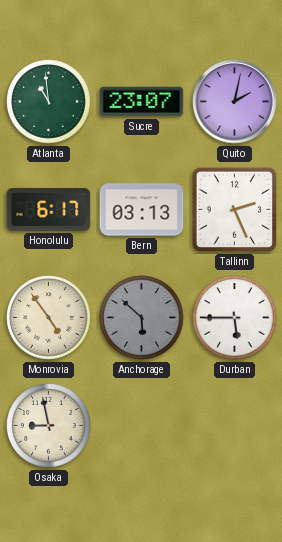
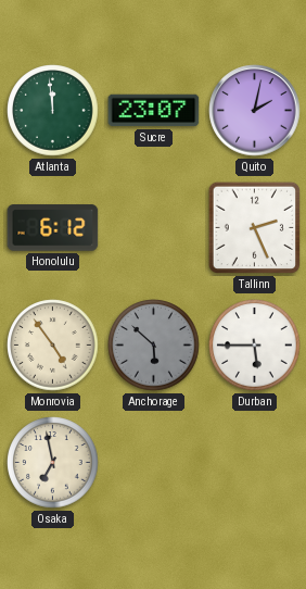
Atlanta: 10:59 -> 11:59
Honolulu: 6:17 -> 6:12
Bern: 03:13 -> none
Osaka: 8:58 -> 6:58
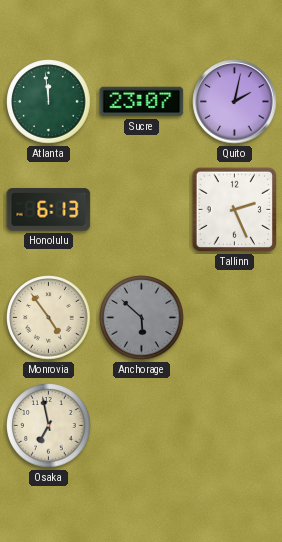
Honolulu: 6:12 -> 6:13
Durban: 5:45 -> none
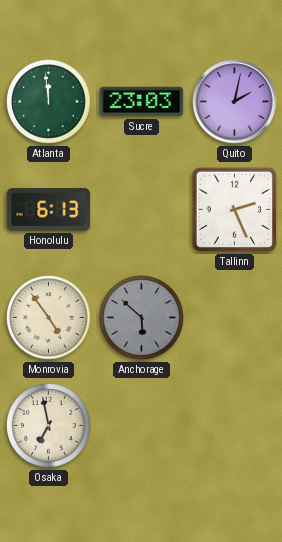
Sucre: 23:07 -> 23:03
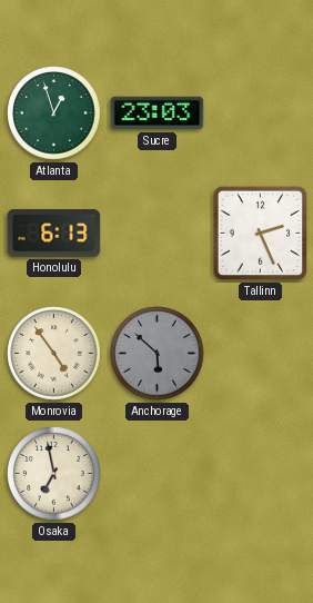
Atlanta: 11:59 -> 12:57
Quito: 2:02 -> none
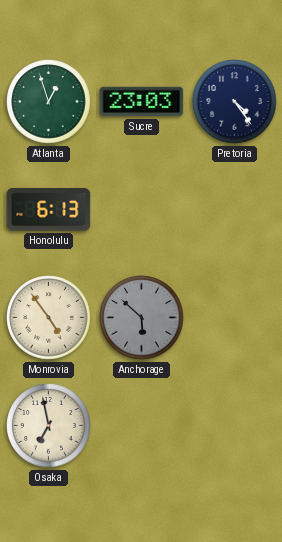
Pretoria: none -> 4:24
Tallinn: 2:26 -> none
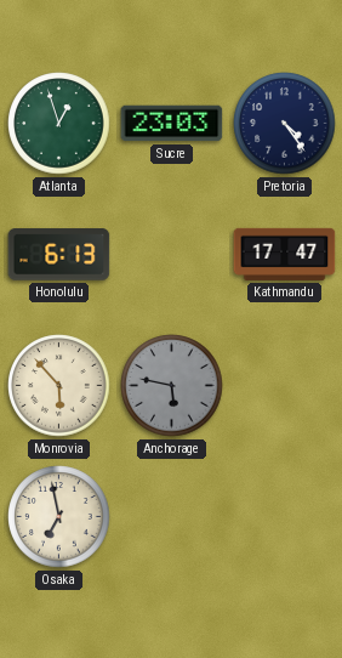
Kathmandu: none -> 17:47
Monrovia: 4:54 -> 5:53
Anchorage: 5:52 -> 5:47
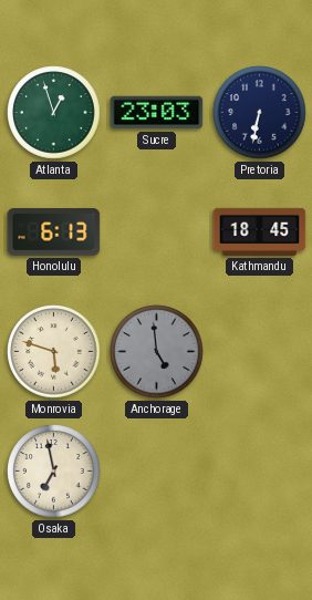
Pretoria: 4:24 -> 6:32
Kathmandu: 17:47 -> 18:45
Monrovia: 5:53 -> 5:48
Anchorage: 5:47 -> 4:59
